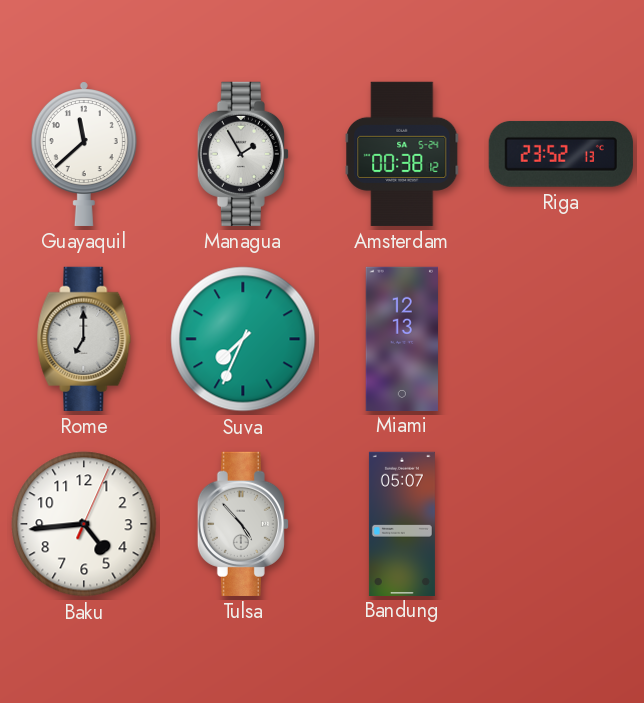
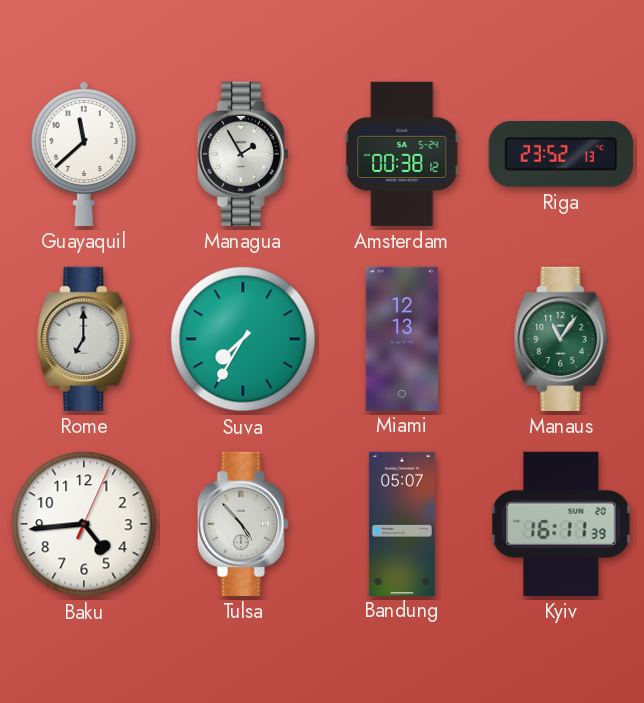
Suva: 7:34 -> 7:35
Manaus: none -> 11:06
Kyiv: none -> 16:11
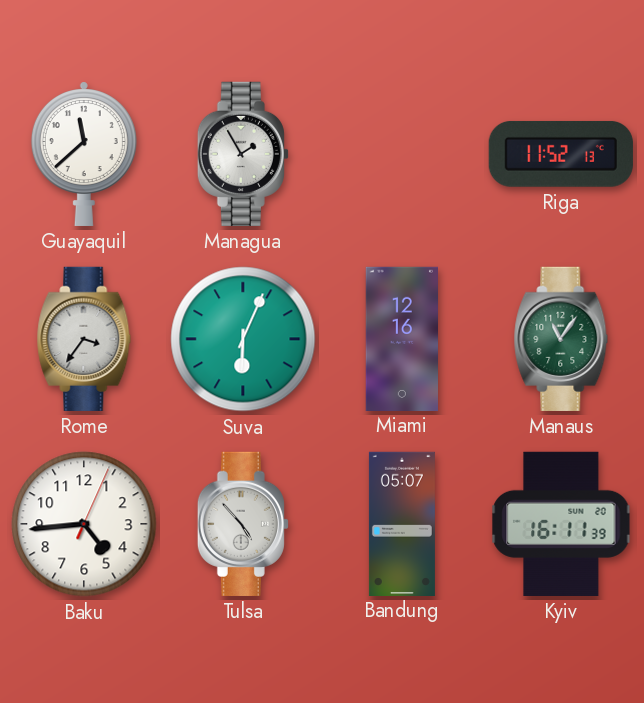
Amsterdam: 00:38 -> none
Riga: 23:52 -> 11:52
Rome: 7:00 -> 3:36
Suva: 7:35 -> 6:04
Miami: 12:13 -> 12:16
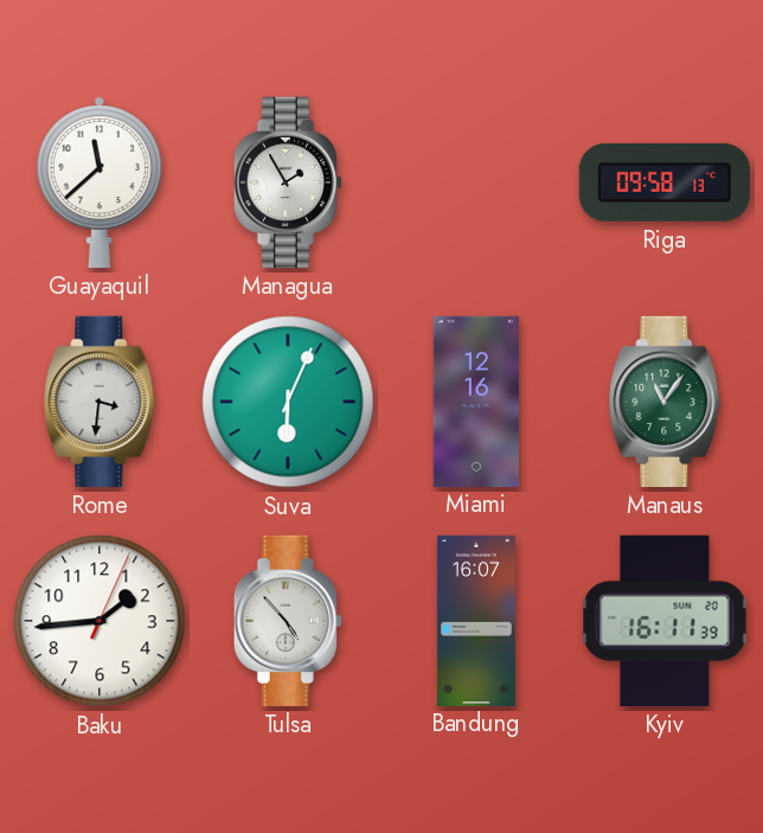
Riga: 11:52 -> 09:58
Rome: 3:36 -> 3:31
Baku: 4:44 -> 1:44
Bandung: 05:07 -> 16:07
